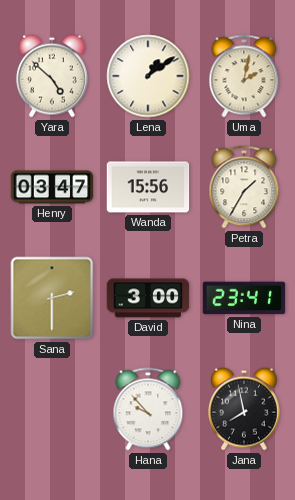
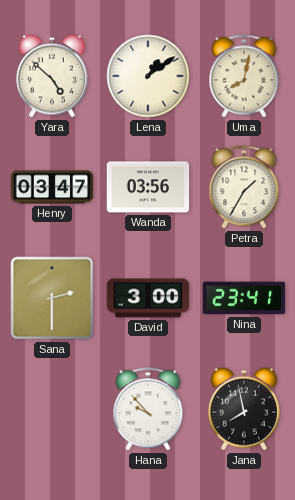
Uma: 2:02 -> 8:02
Wanda: 15:56 -> 03:56
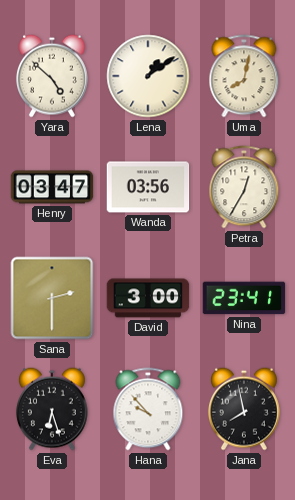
Petra: 1:35 -> 12:35
Eva: none -> 6:27
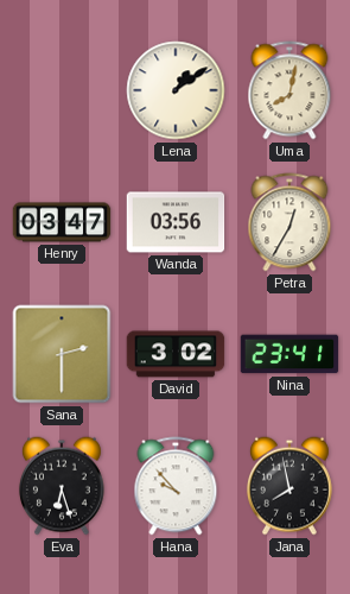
Yara: 4:52 -> none
David: 3:00 -> 3:02
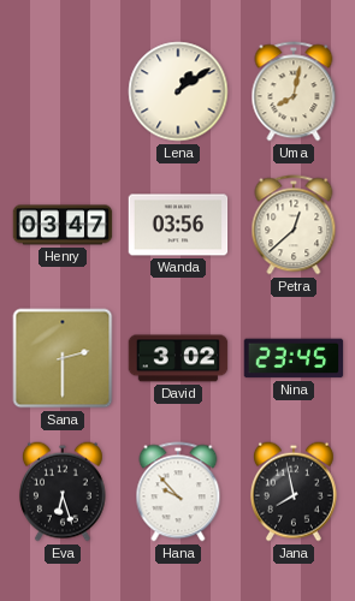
Petra: 12:35 -> 12:38
Nina: 23:41 -> 23:45
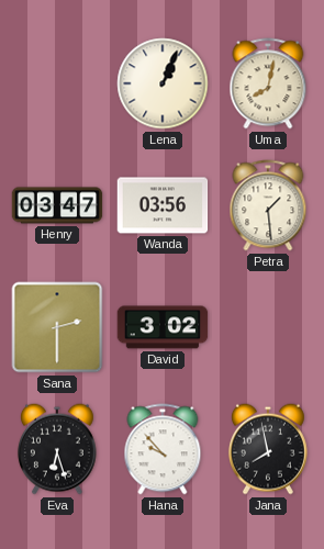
Lena: 1:09 -> 1:04
Petra: 12:38 -> 1:29
Nina: 23:45 -> none
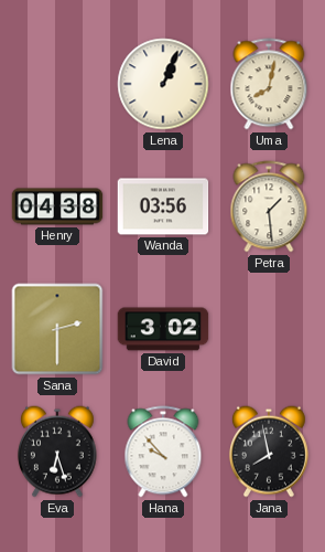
Henry: 03:47 -> 04:38
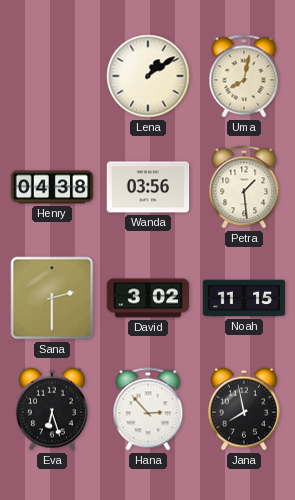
Lena: 1:04 -> 1:09
Noah: none -> 11:15
Hana: 9:53 -> 2:53
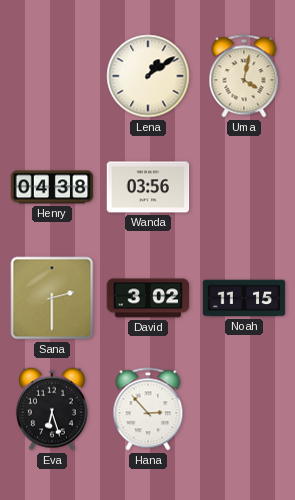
Uma: 8:02 -> 4:02
Petra: 1:29 -> none
Jana: 7:58 -> none
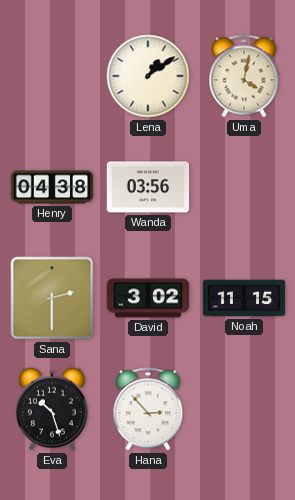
Eva: 6:27 -> 10:27
